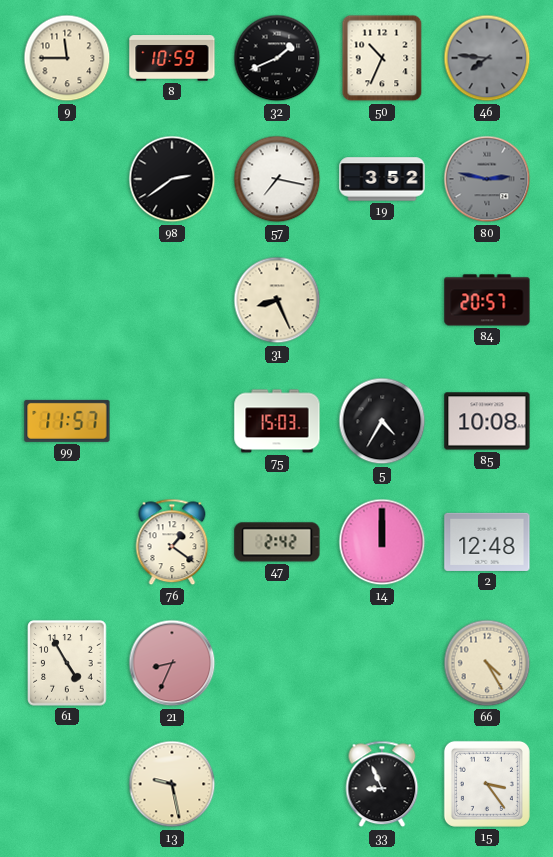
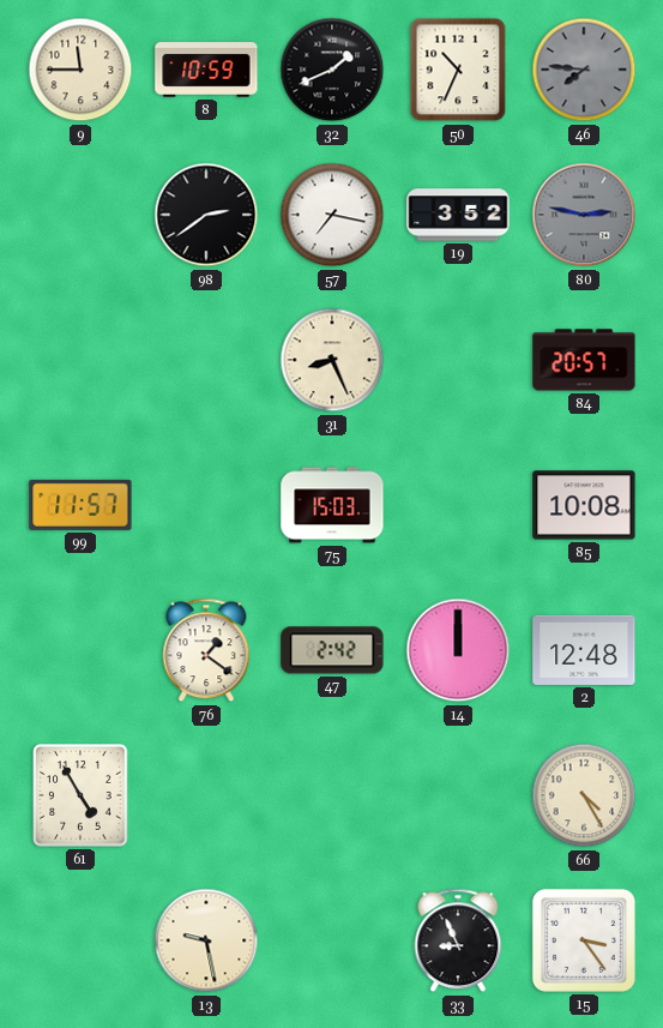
5: 4:35 -> none
21: 8:34 -> none
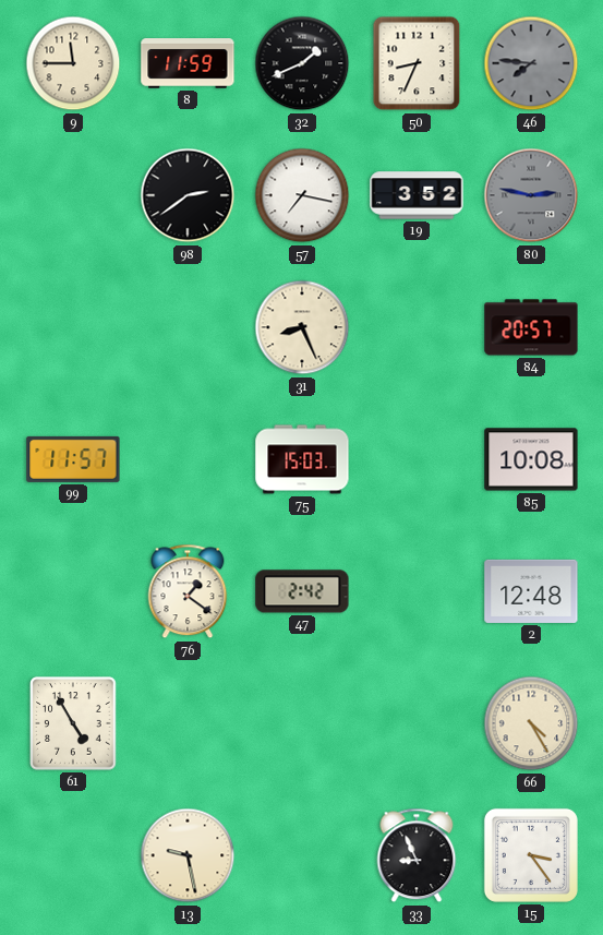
8: 10:59 -> 11:59
50: 10:34 -> 8:34
14: 12:00 -> none
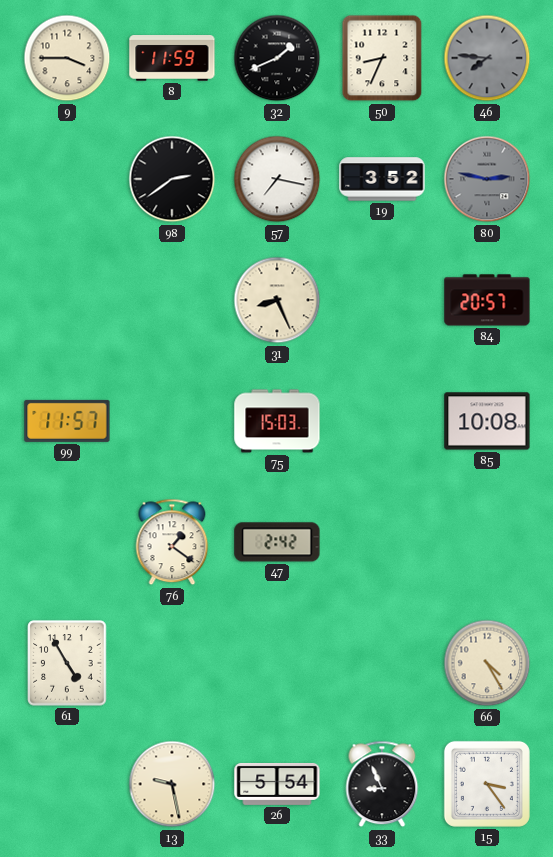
9: 11:45 -> 3:45
2: 12:48 -> none
26: none -> 5:54
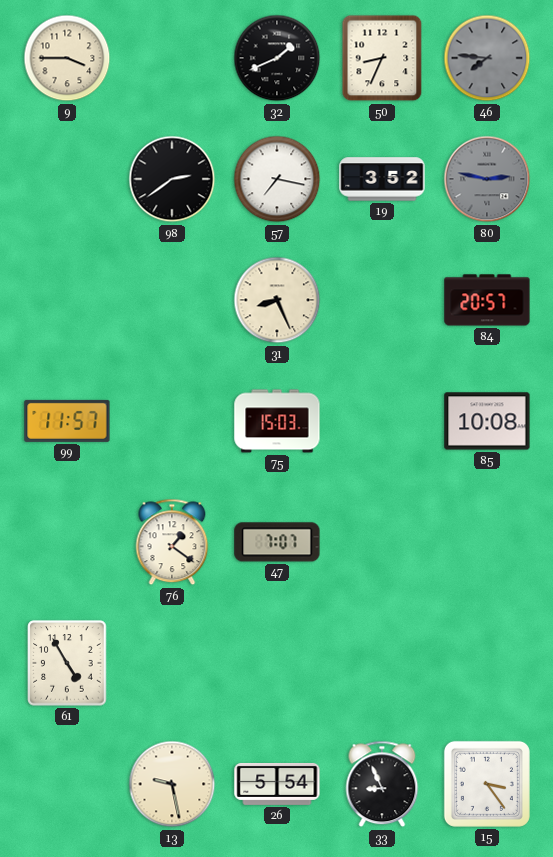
8: 11:59 -> none
47: 2:42 -> 7:07
66: 4:25 -> none
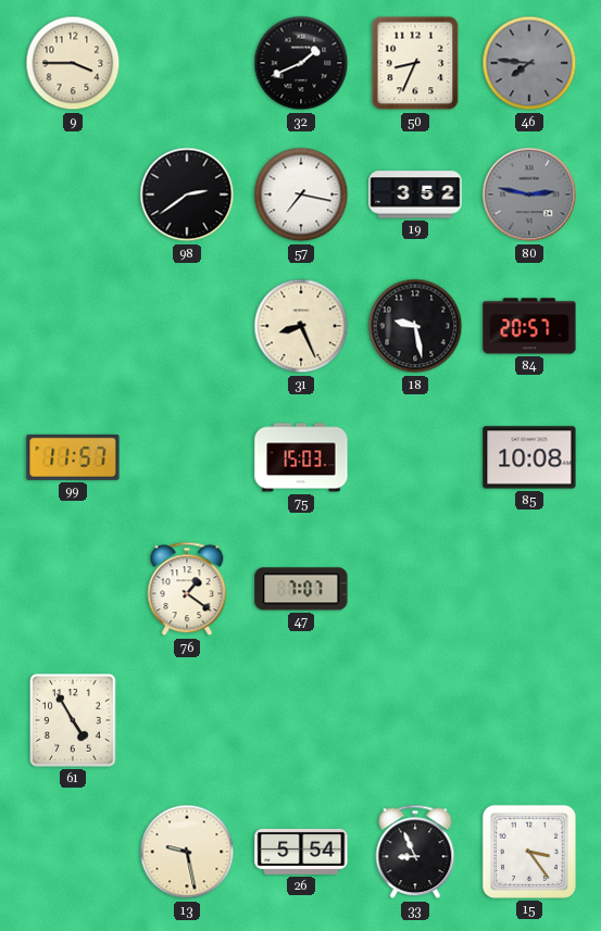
18: none -> 9:28
